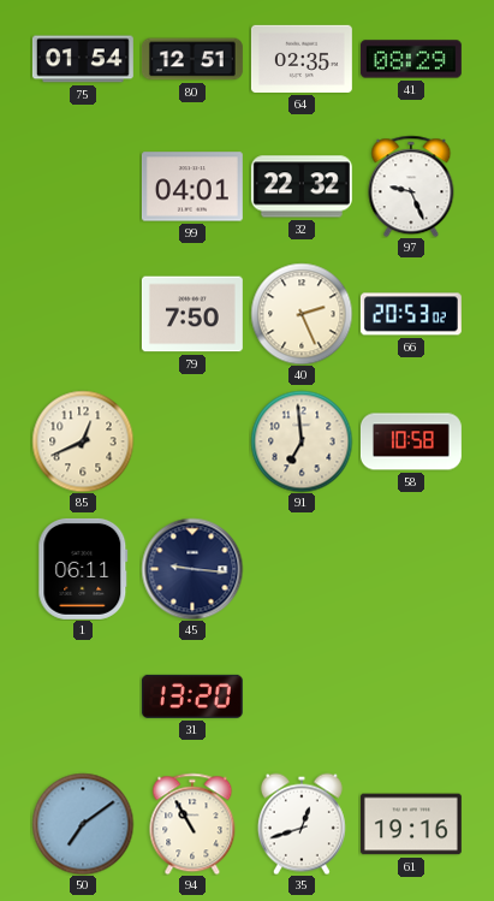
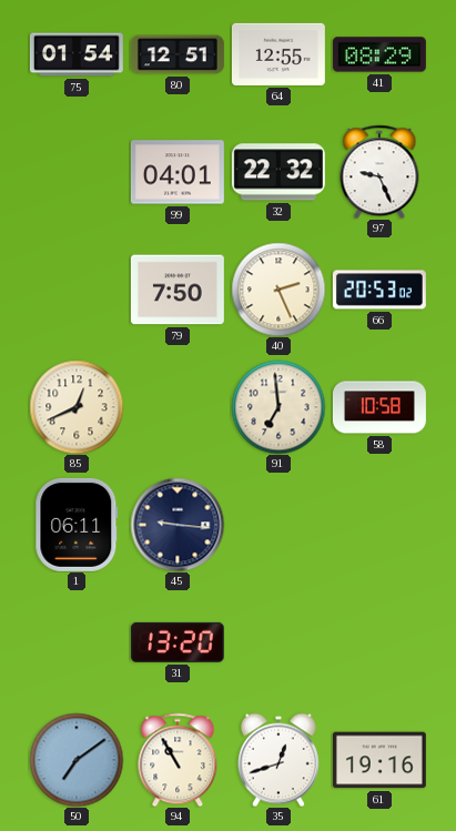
64: 02:35 -> 12:55
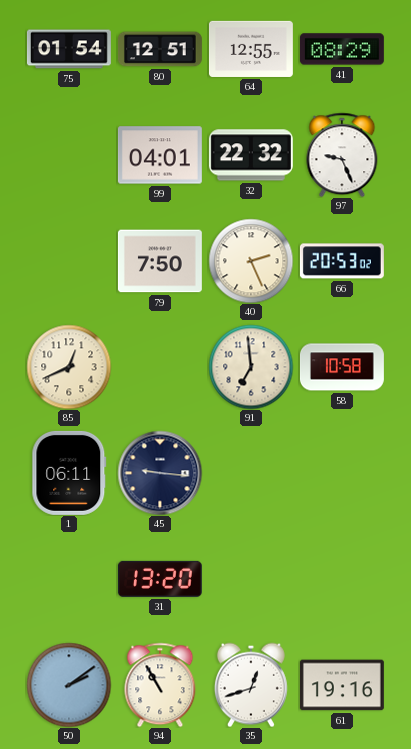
50: 7:09 -> 2:09
